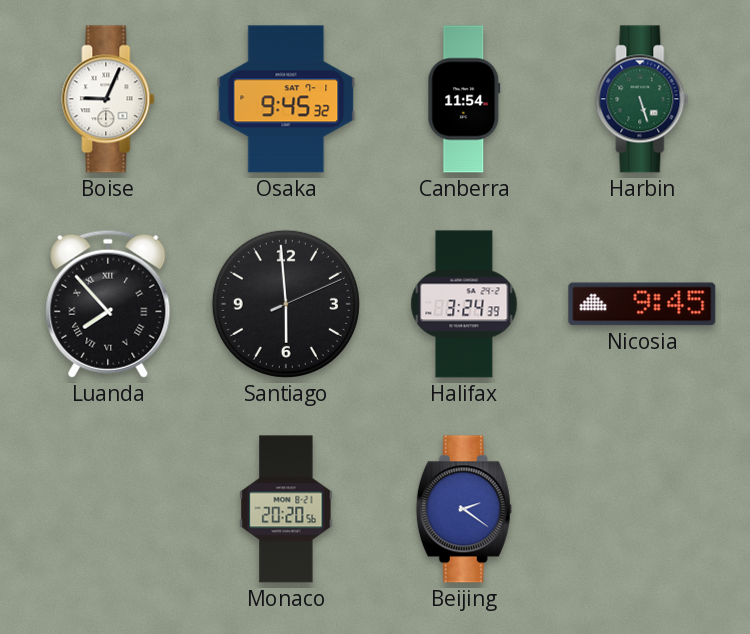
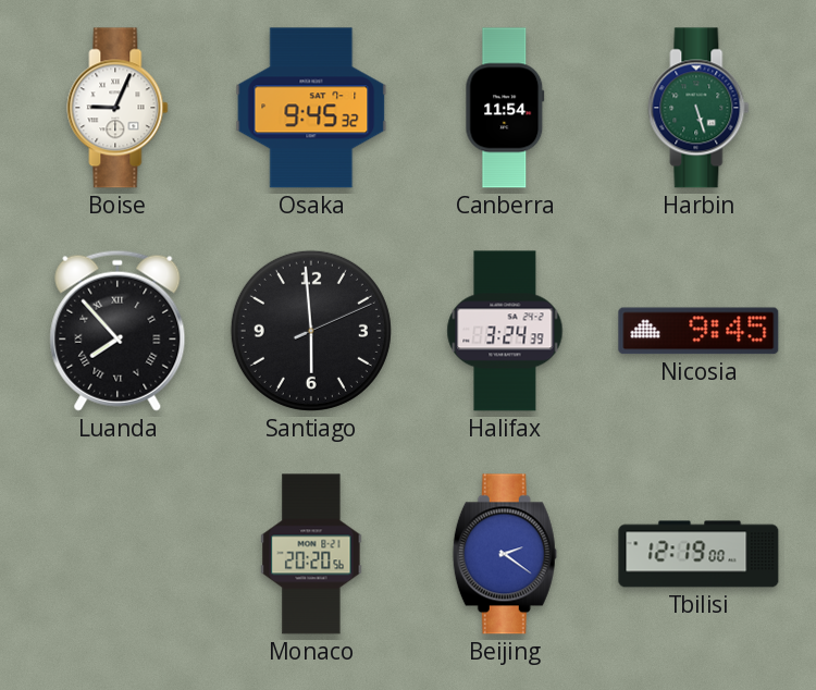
Tbilisi: none -> 12:19
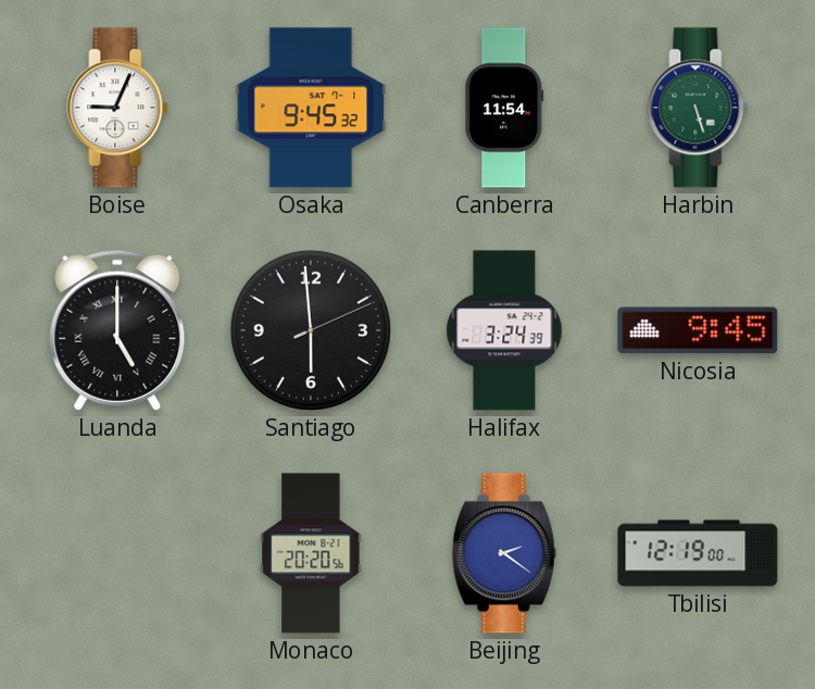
Luanda: 7:53 -> 5:00
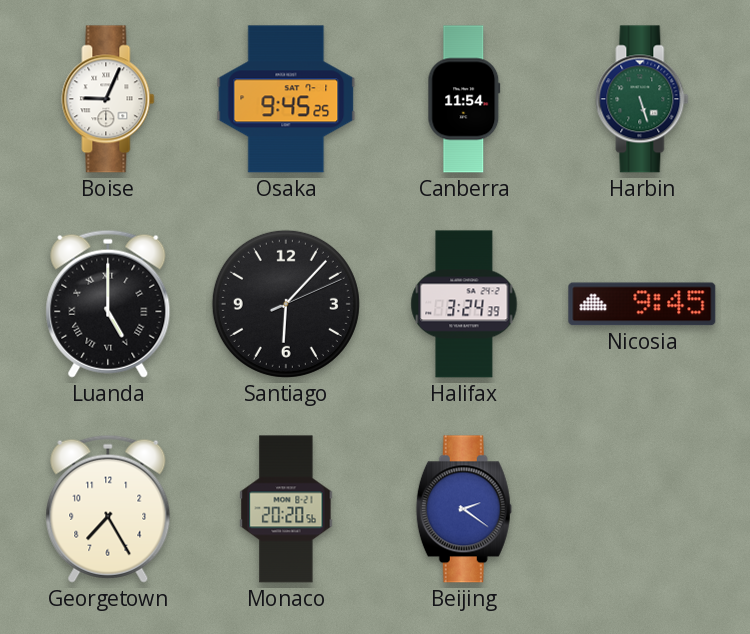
Osaka: 9:45:32 -> 9:45:25
Santiago: 5:59 -> 6:07
Georgetown: none -> 7:25
Tbilisi: 12:19 -> none
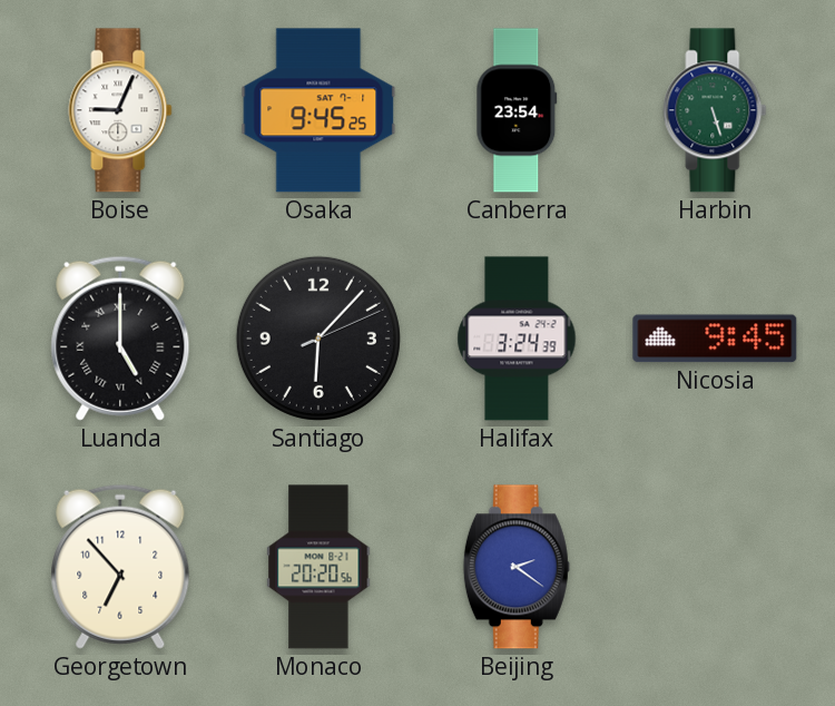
Canberra: 11:54 -> 23:54
Georgetown: 7:25 -> 6:53
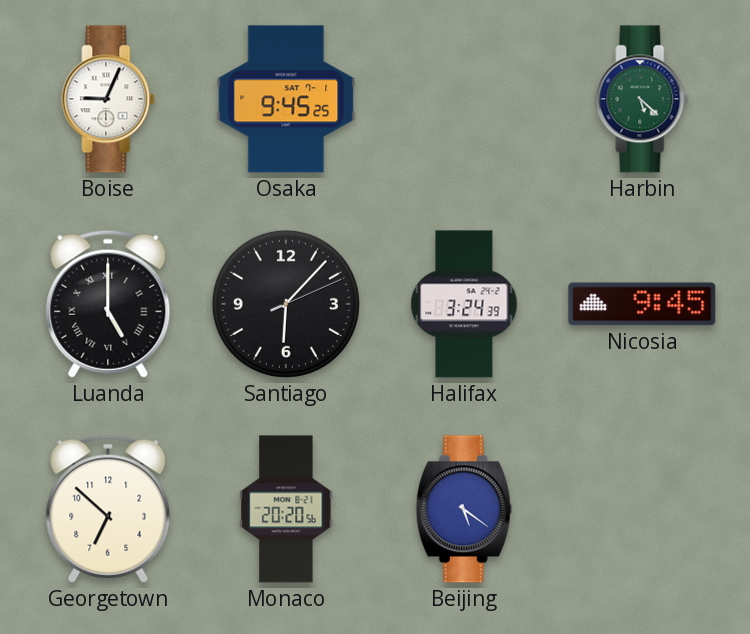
Canberra: 23:54 -> none
Harbin: 5:27 -> 5:22
Georgetown: 6:53 -> 6:52
Beijing: 2:21 -> 5:21
